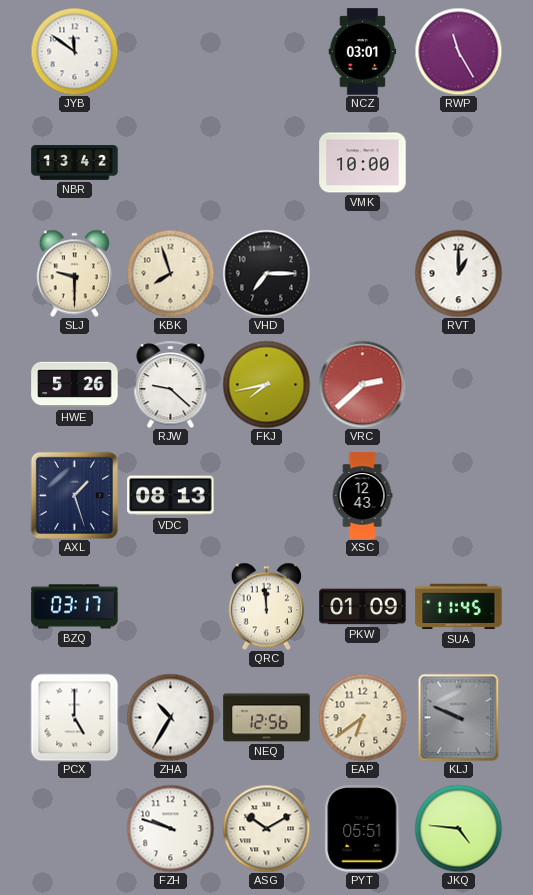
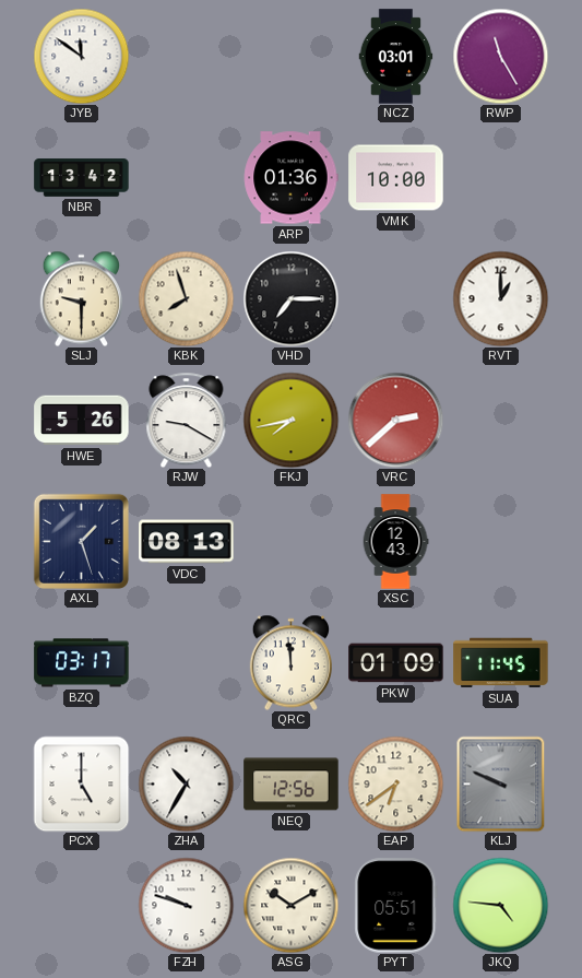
ARP: none -> 01:36
RJW: 9:22 -> 9:20
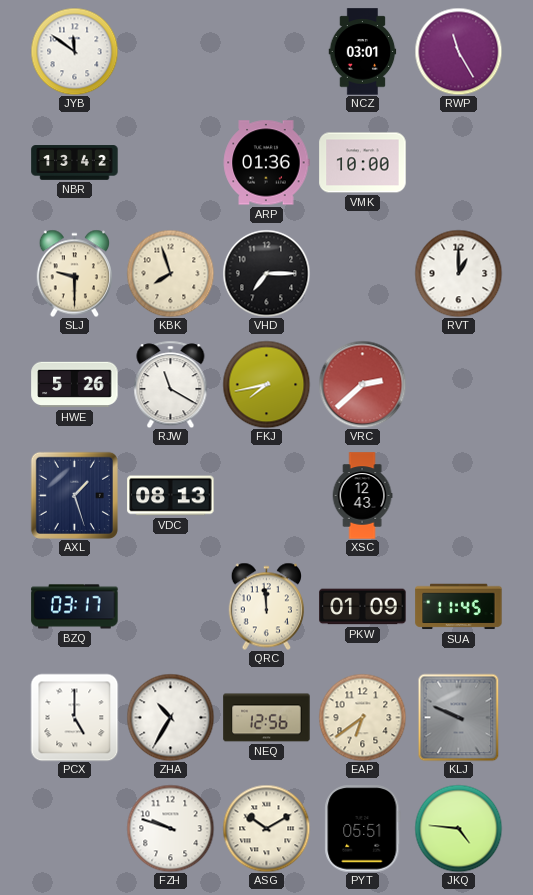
RJW: 9:20 -> 11:20
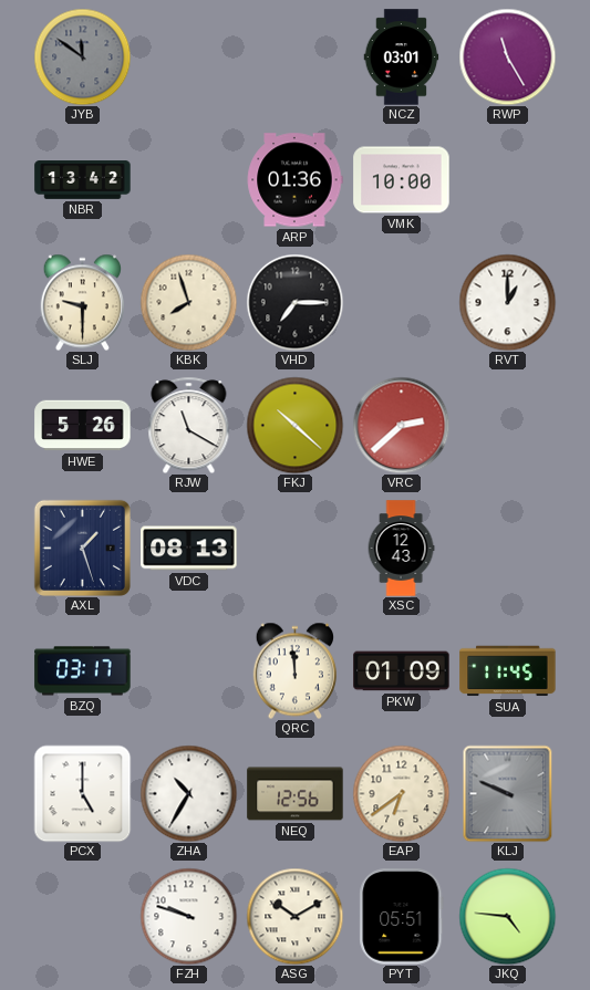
JYB dial: white -> grey
FKJ: 7:43 -> 10:22
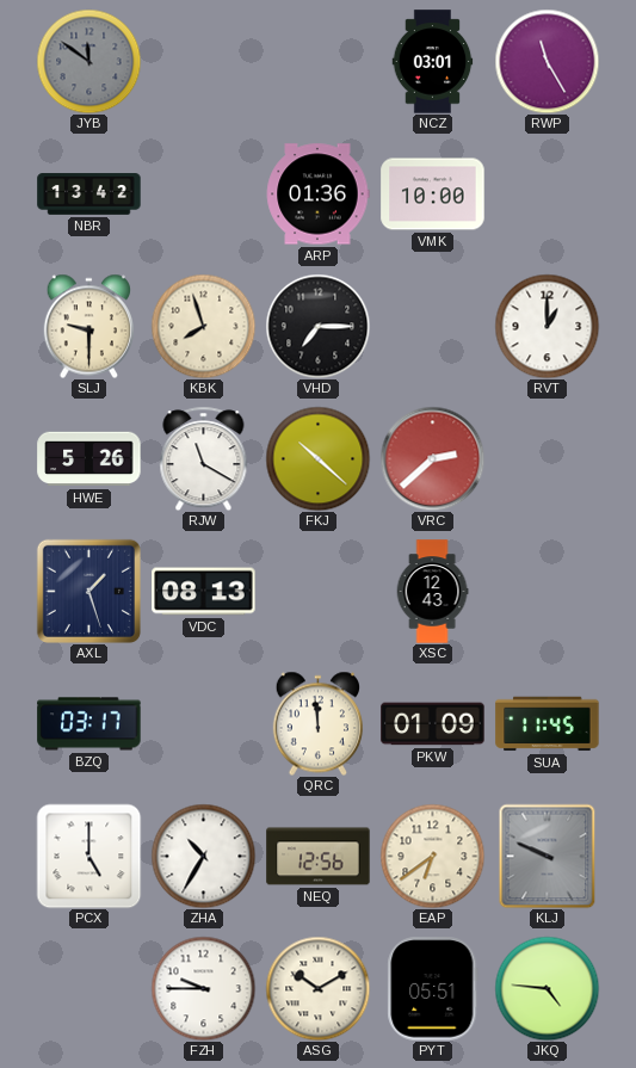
FZH: 9:48 -> 9:45
